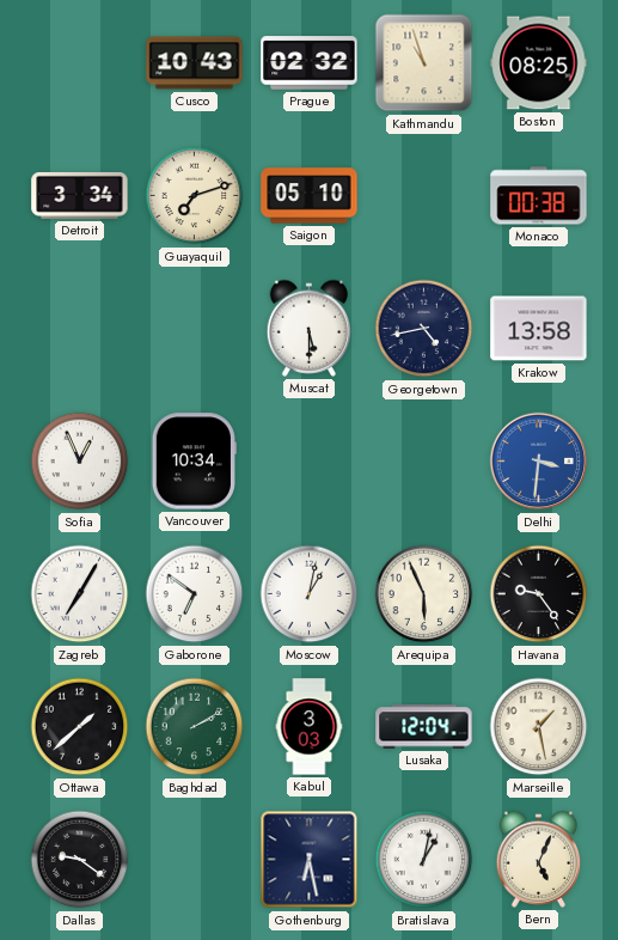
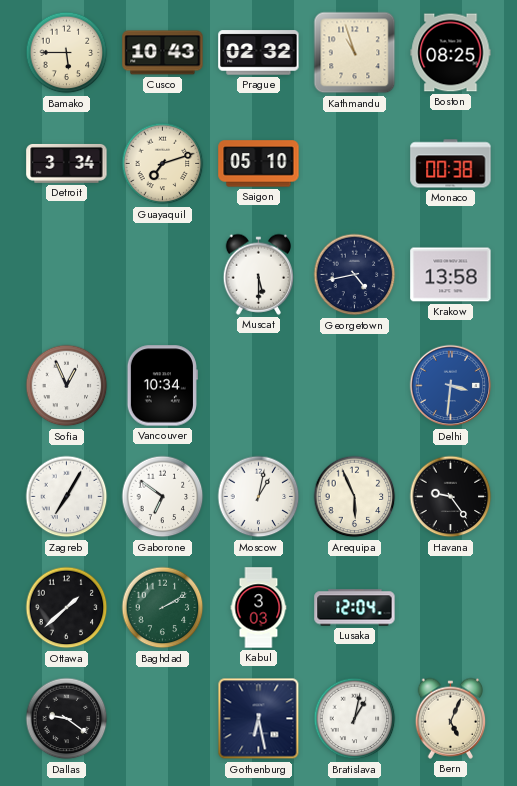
Bamako: none -> 5:45
Marseille: 1:28 -> none
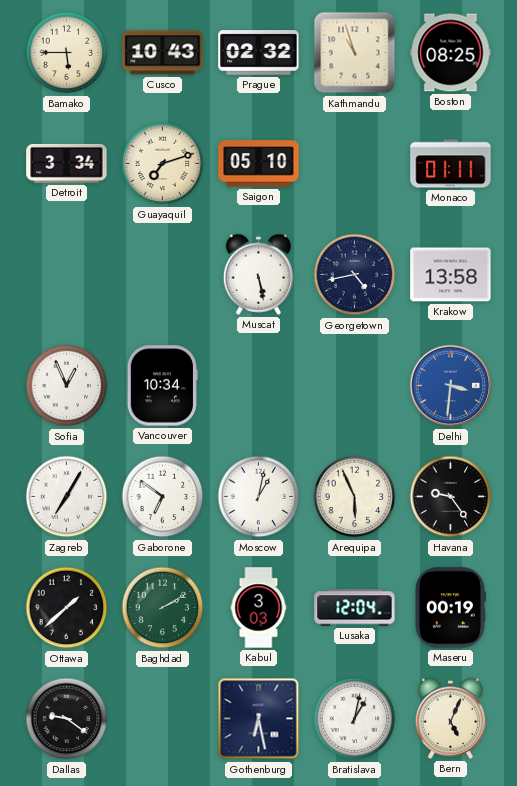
Monaco: 00:38 -> 01:11
Muscat: 5:30 -> 5:28
Maseru: none -> 00:19
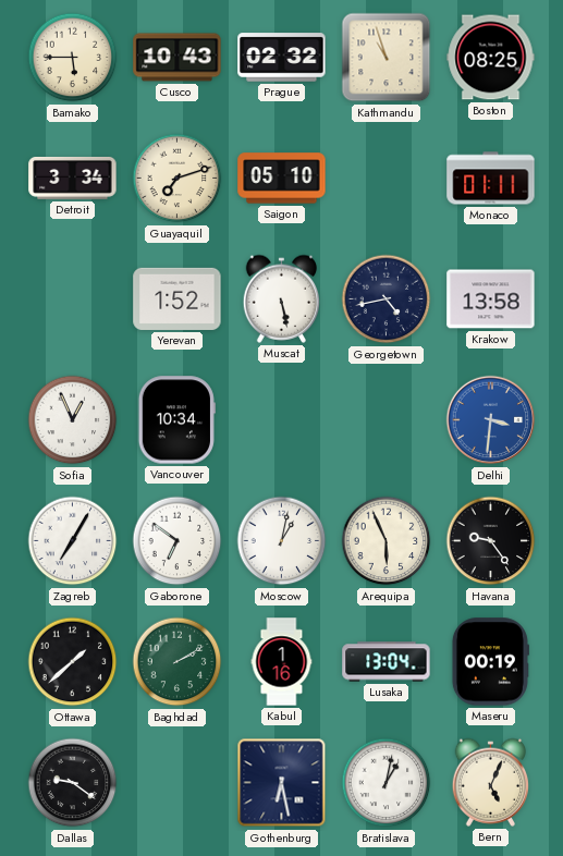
Yerevan: none -> 1:52
Kabul: 3:03 -> 1:16
Lusaka: 12:04 -> 13:04
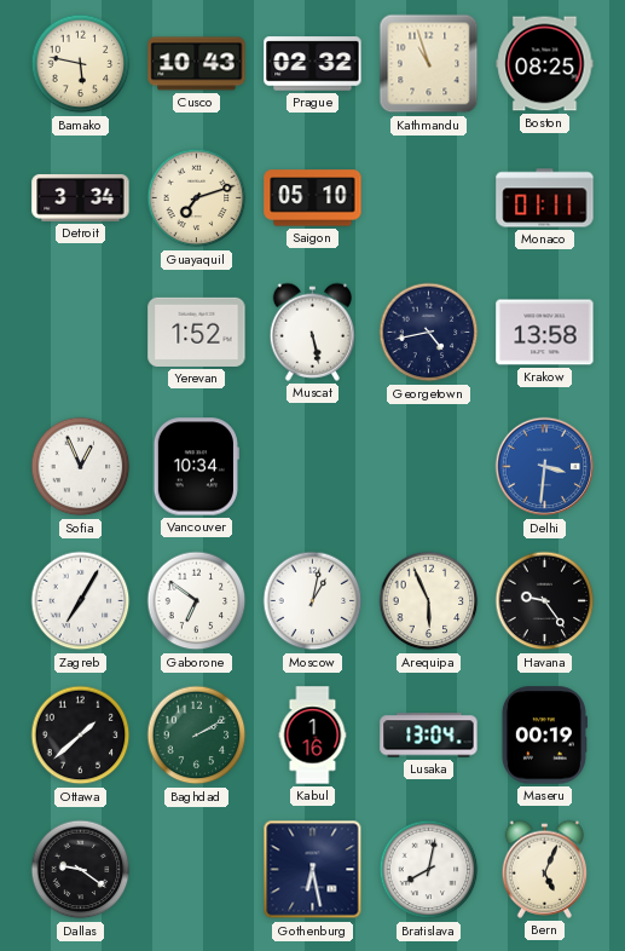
Bamako: 5:45 -> 5:47
Bratislava: 1:02 -> 8:02
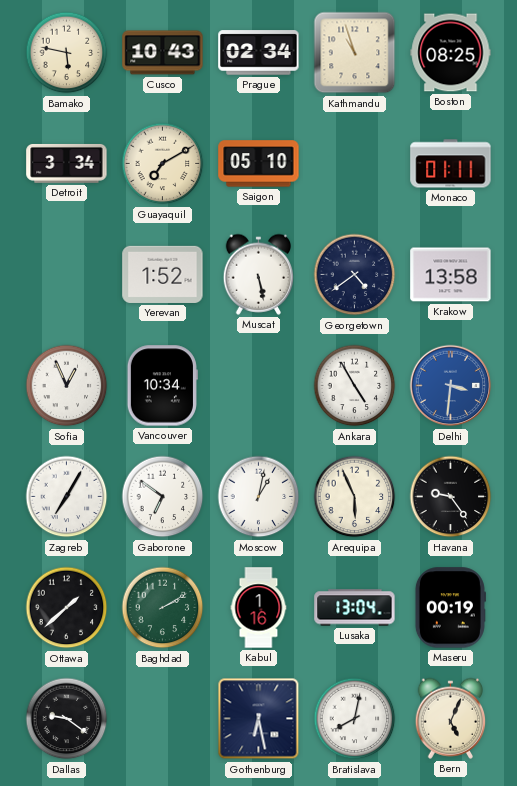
Prague: 02:32 -> 02:34
Guayaquil: 7:12 -> 7:10
Georgetown: 4:43 -> 4:39
Ankara: none -> 4:55
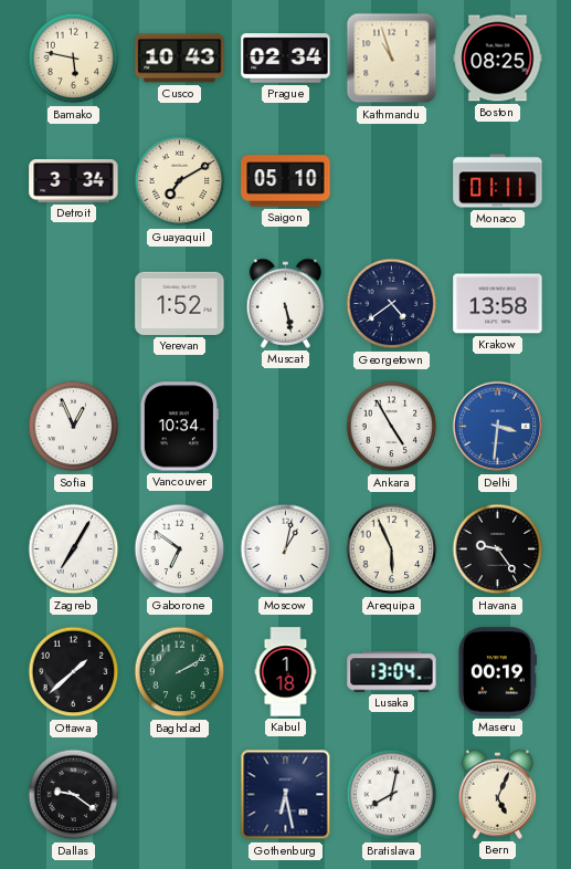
Kabul: 1:16 -> 1:18
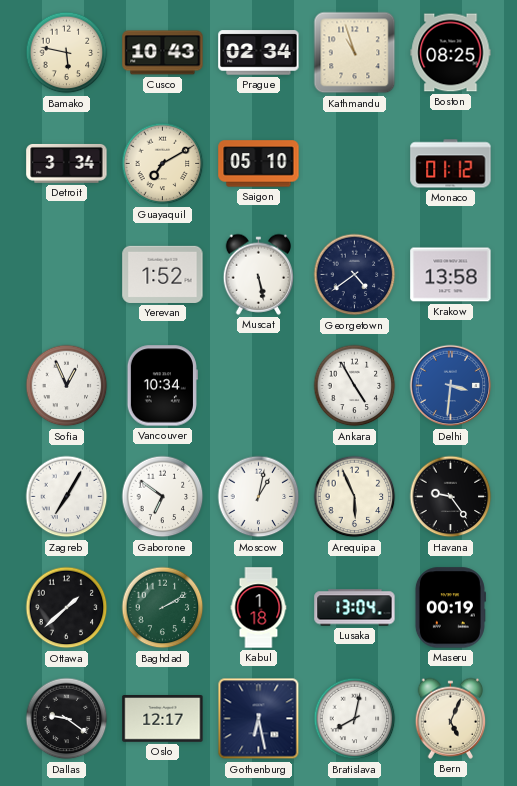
Monaco: 01:11 -> 01:12
Oslo: none -> 12:17
